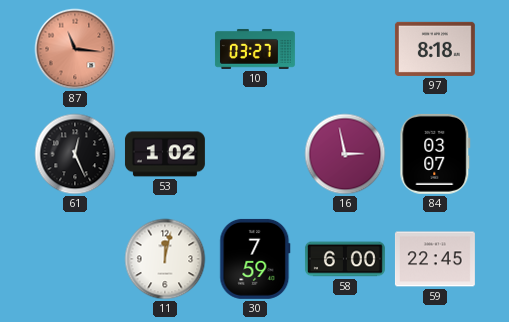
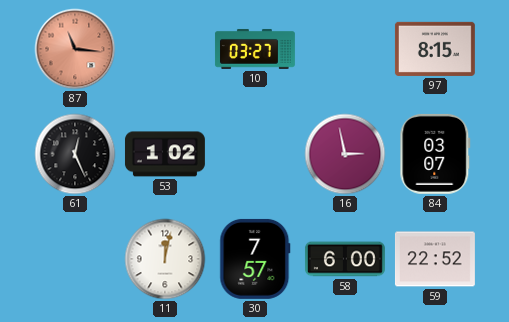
97: 8:18 -> 8:15
30: 7:59 -> 7:57
59: 22:45 -> 22:52
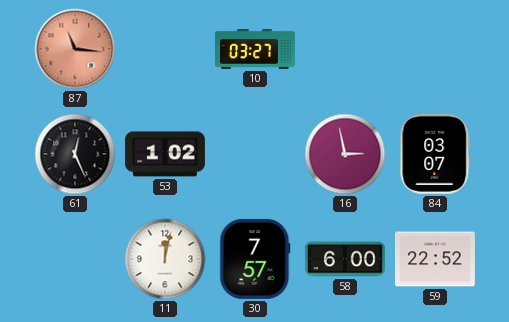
97: 8:15 -> none
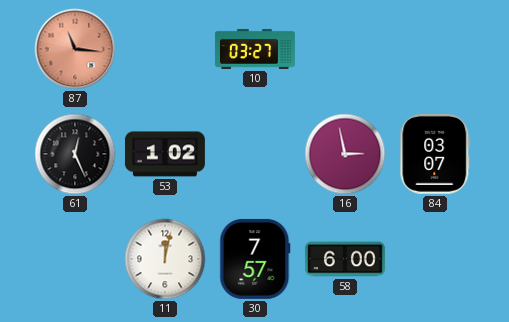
59: 22:52 -> none
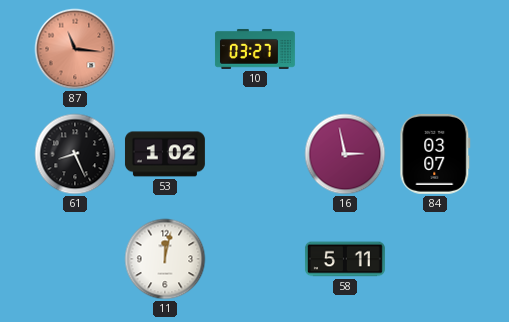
61: 12:26 -> 8:26
30: 7:57 -> none
58: 6:00 -> 5:11
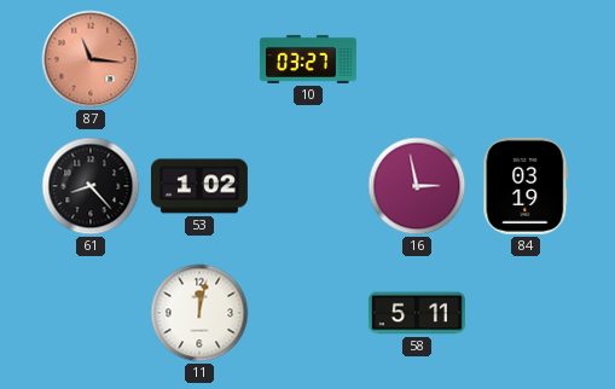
61: 8:26 -> 8:23
84: 03:07 -> 03:19
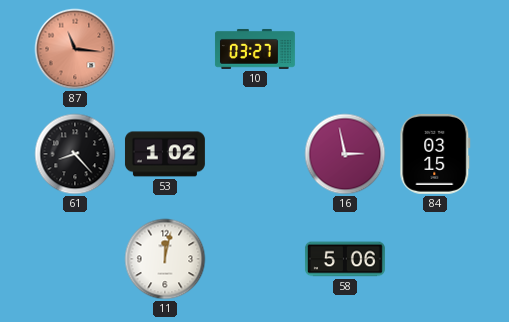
84: 03:19 -> 03:15
58: 5:11 -> 5:06
